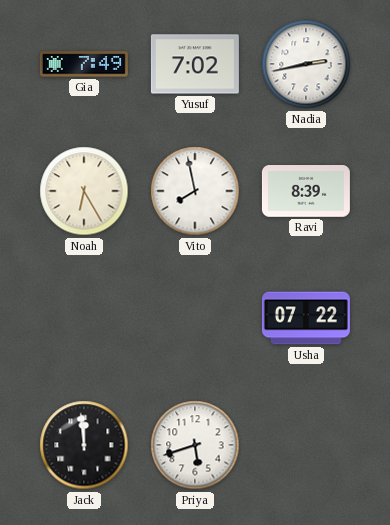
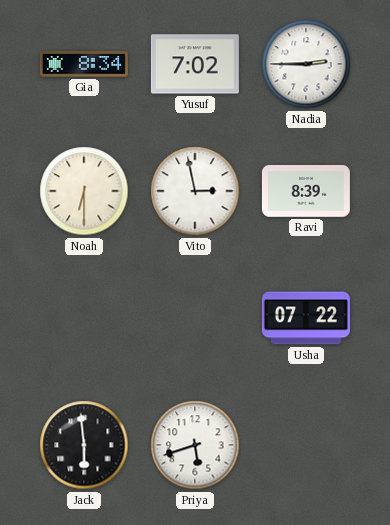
Gia: 7:49 -> 8:34
Nadia: 2:43 -> 2:45
Noah: 6:25 -> 6:30
Vito: 7:58 -> 2:58
Jack: 11:59 -> 5:59
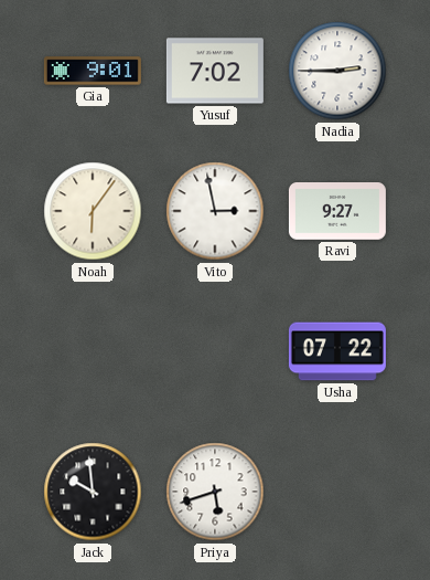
Gia: 8:34 -> 9:01
Noah: 6:30 -> 6:06
Ravi: 8:39 -> 9:27
Jack: 5:59 -> 9:59
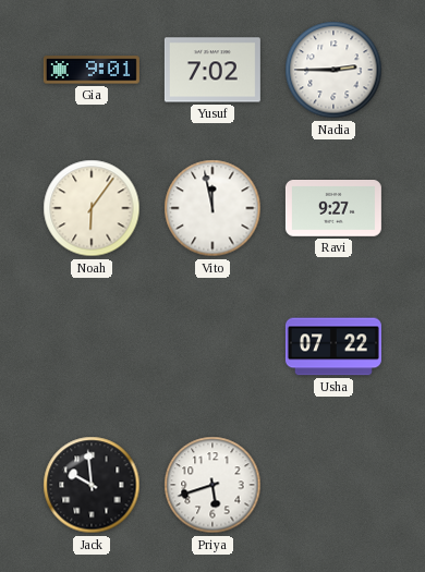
Vito: 2:58 -> 11:58
